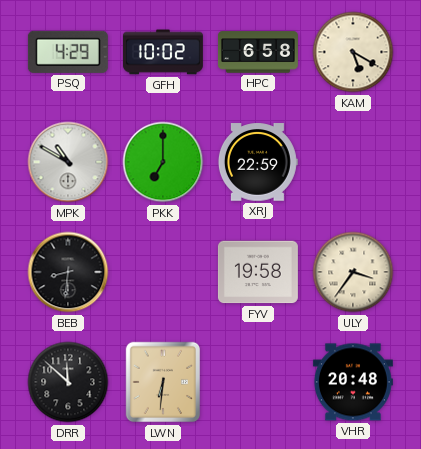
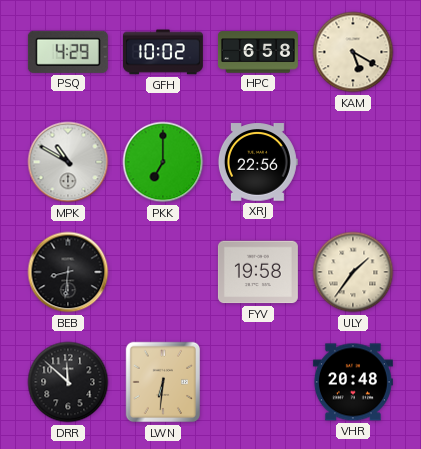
XRJ: 22:59 -> 22:56
ULY: 3:36 -> 1:36
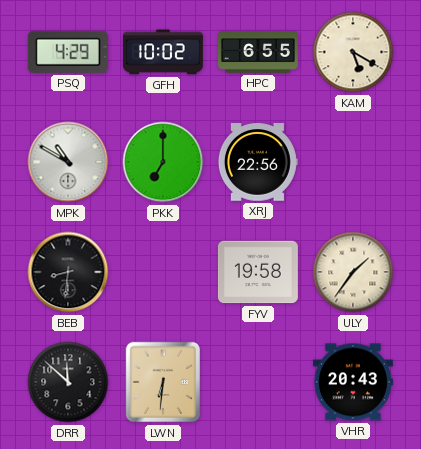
HPC: 6:58 -> 6:55
VHR: 20:48 -> 20:43
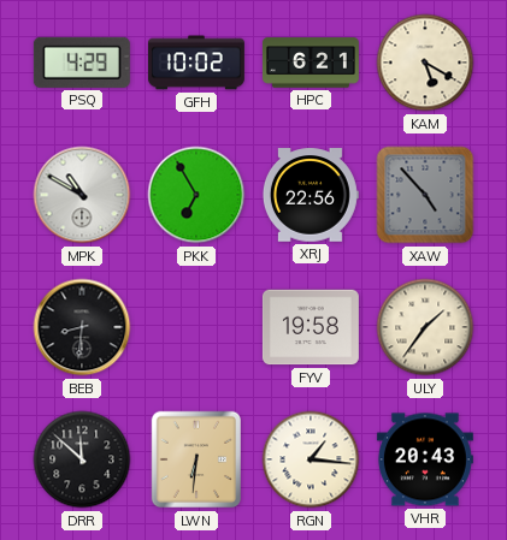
HPC: 6:55 -> 6:21
PKK: 7:00 -> 6:55
XAW: none -> 4:53
RGN: none -> 1:16
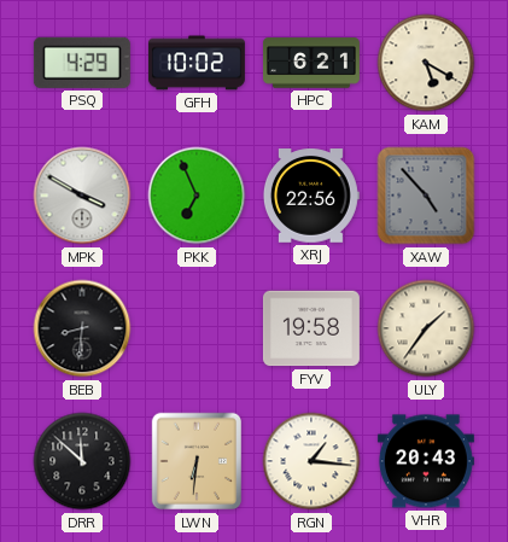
MPK: 10:50 -> 3:50
PKK: 6:55 -> 6:56
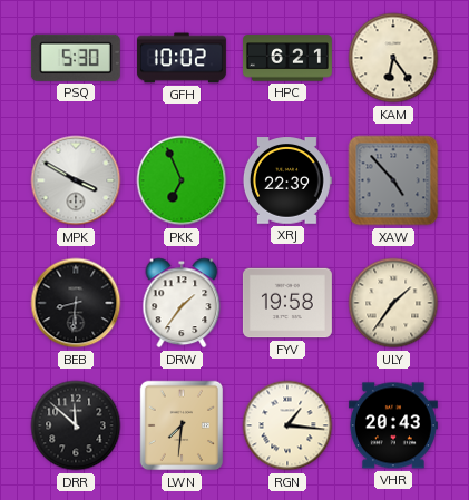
PSQ: 4:29 -> 5:30
KAM: 5:20 -> 6:24
XRJ: 22:56 -> 22:39
DRW: none -> 1:36
LWN: 6:31 -> 7:31
